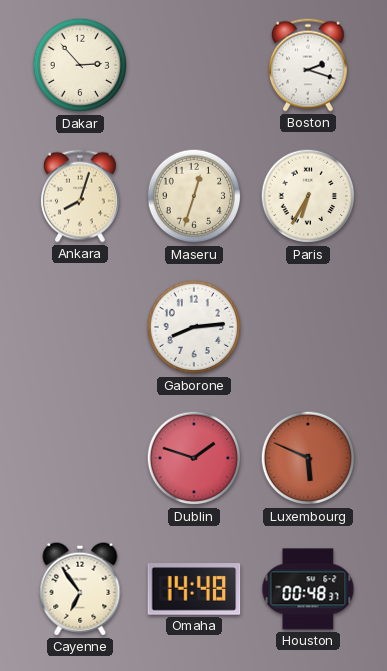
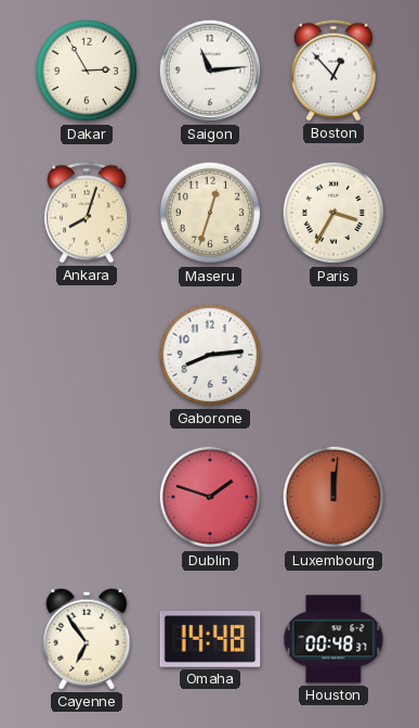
Dakar: 2:53 -> 2:55
Saigon: none -> 11:14
Boston: 2:18 -> 12:53
Paris: 6:35 -> 3:35
Luxembourg: 5:49 -> 12:01
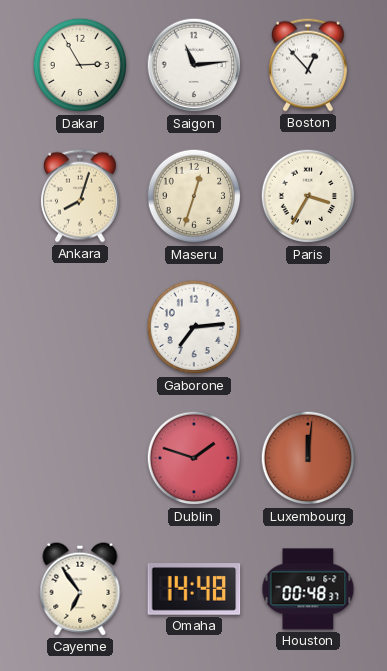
Gaborone: 8:14 -> 7:14
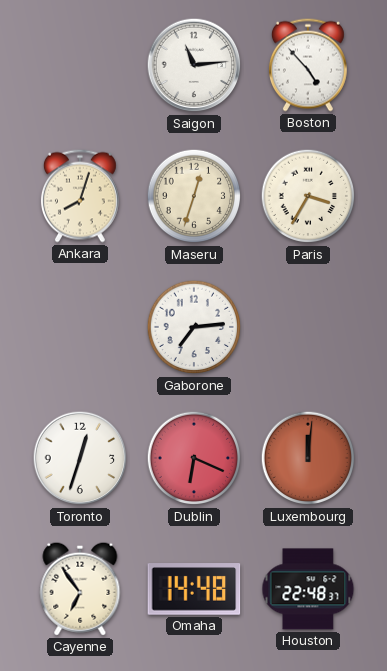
Dakar: 2:55 -> none
Boston: 12:53 -> 4:53
Toronto: none -> 12:33
Dublin: 1:48 -> 6:19
Houston: 00:48 -> 22:48
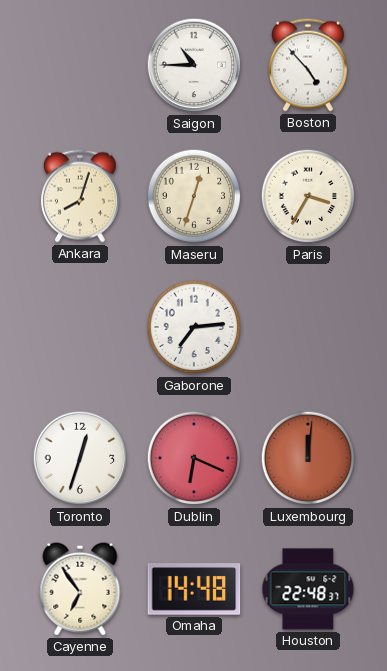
Saigon: 11:14 -> 10:45
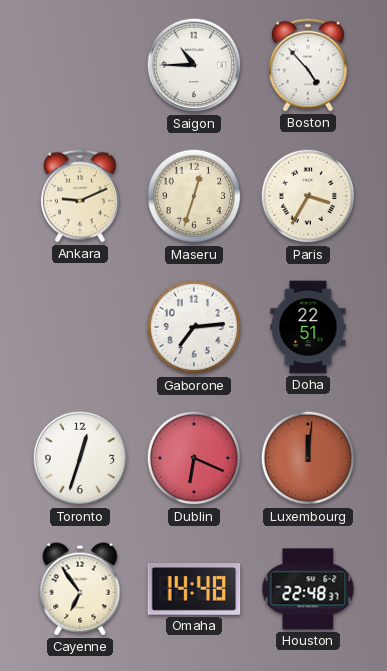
Ankara: 8:03 -> 9:11
Doha: none -> 22:51
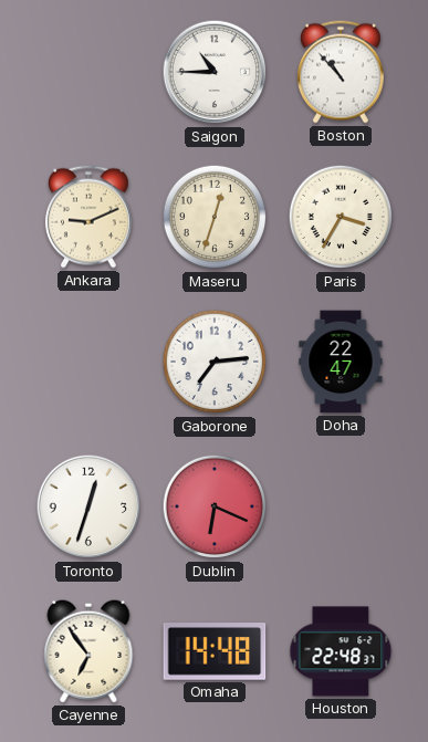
Boston: 4:53 -> 10:53
Doha: 22:51 -> 22:47
Luxembourg: 12:01 -> none
